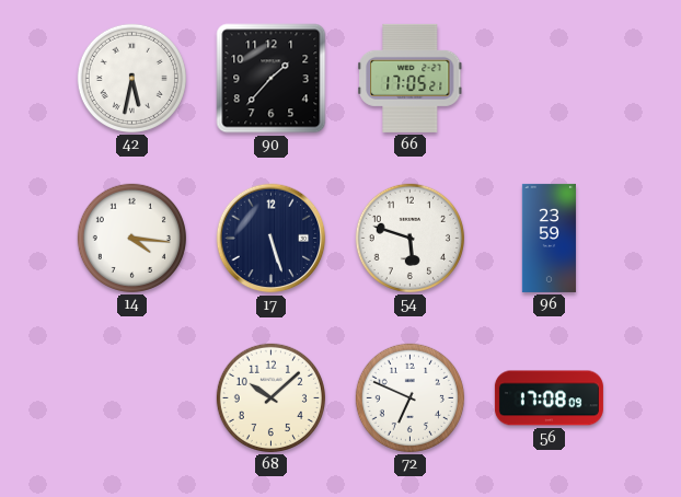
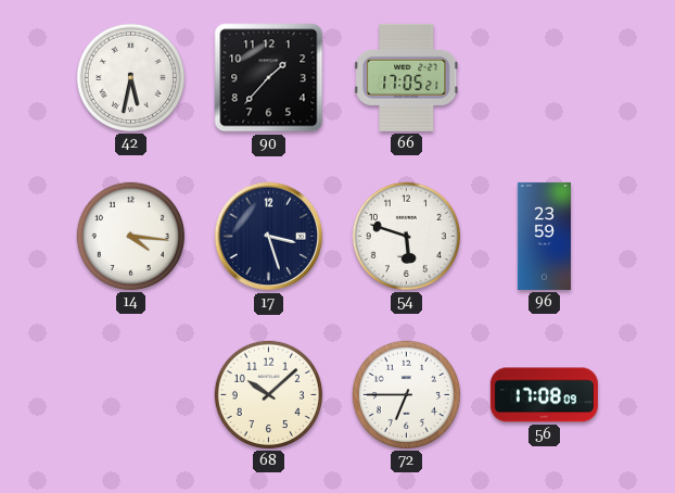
17: 5:27 -> 3:27
72: 6:49 -> 6:45
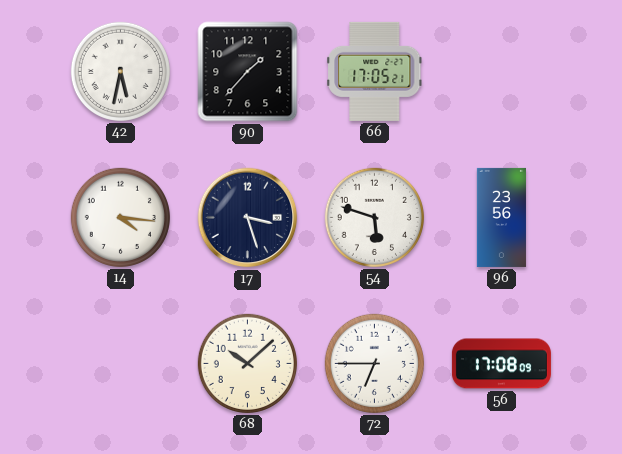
96: 23:59 -> 23:56
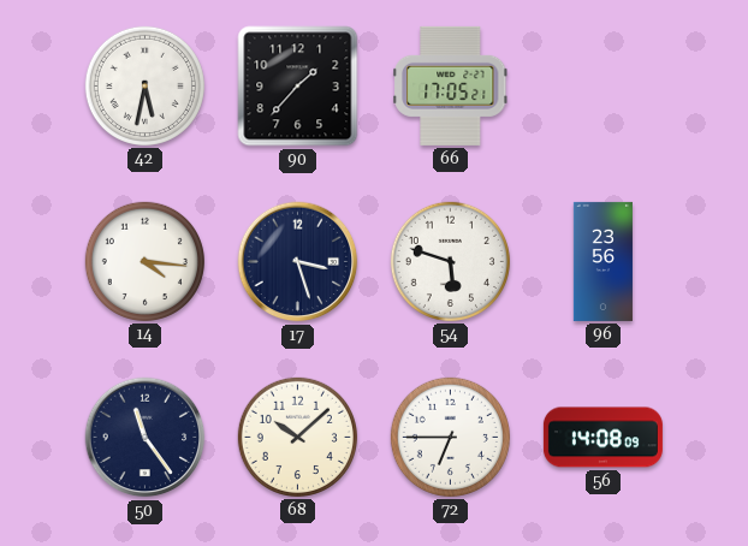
50: none -> 11:24
56: 17:08 -> 14:08
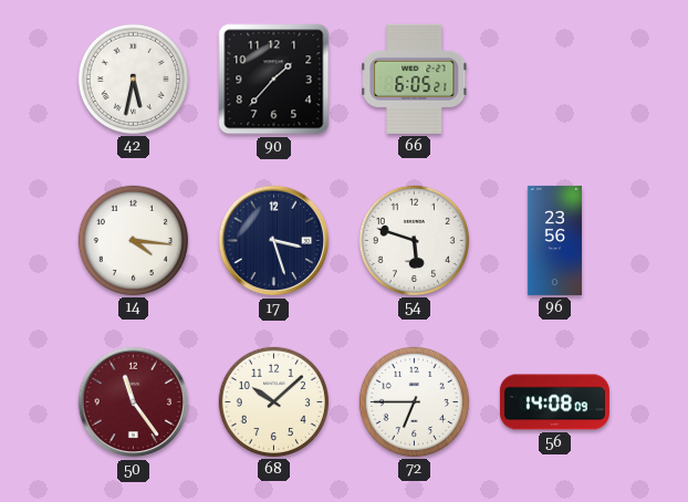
66: 17:05 -> 6:05
50 dial: navy -> burgundy
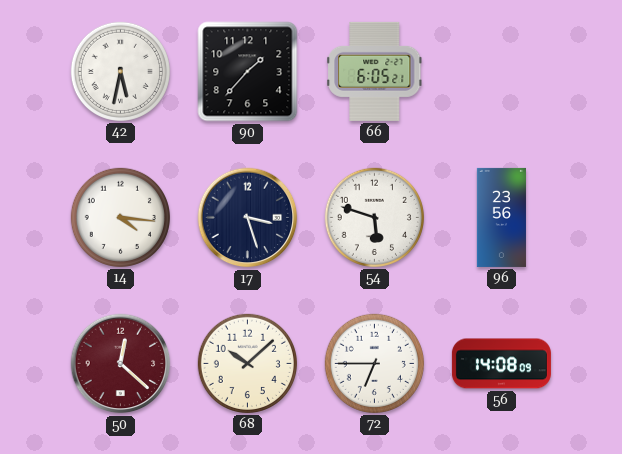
50: 11:24 -> 12:22
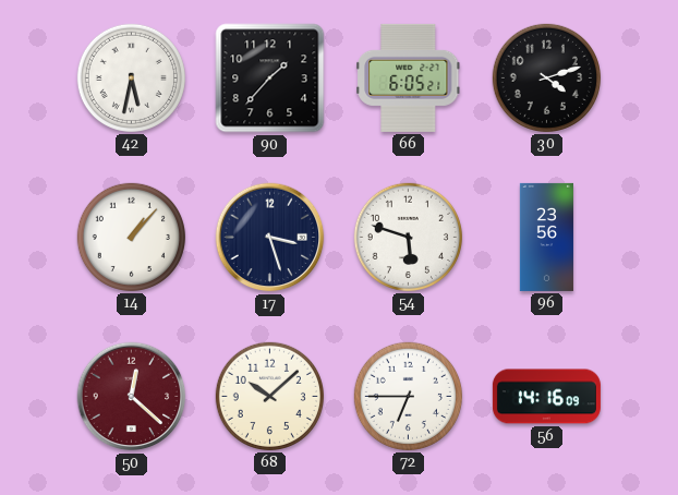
30: none -> 4:12
14: 4:16 -> 1:07
56: 14:08 -> 14:16
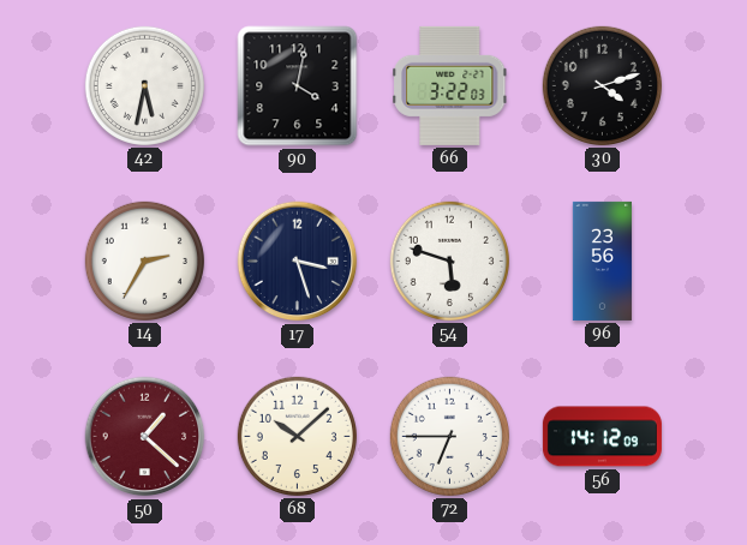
90: 1:37 -> 4:02
66: 6:05 -> 3:22
14: 1:07 -> 2:35
50: 12:22 -> 1:22
56: 14:16 -> 14:12
